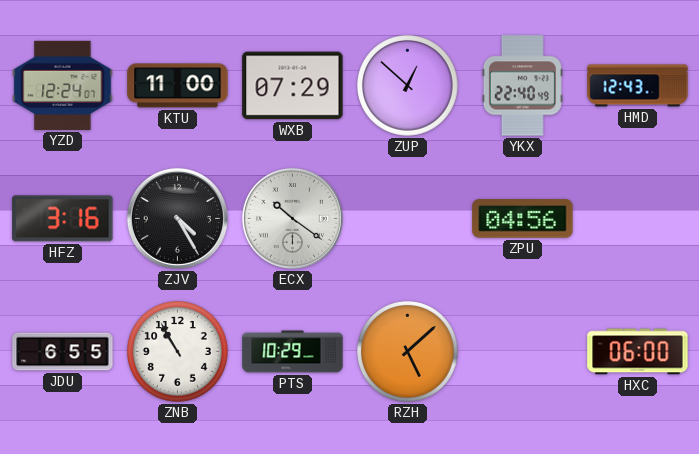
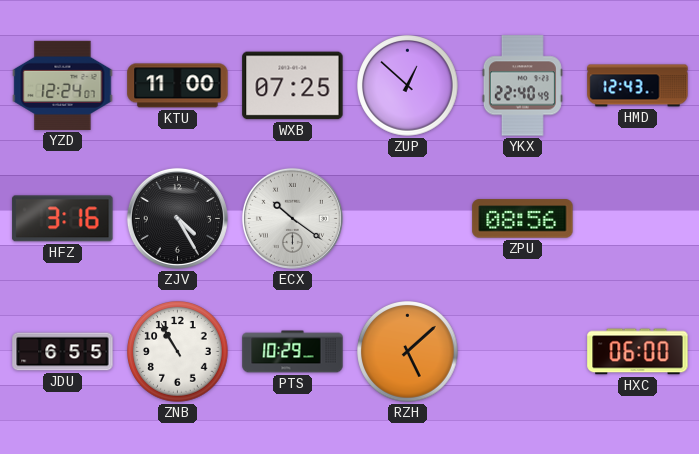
WXB: 07:29 -> 07:25
ZPU: 04:56 -> 08:56
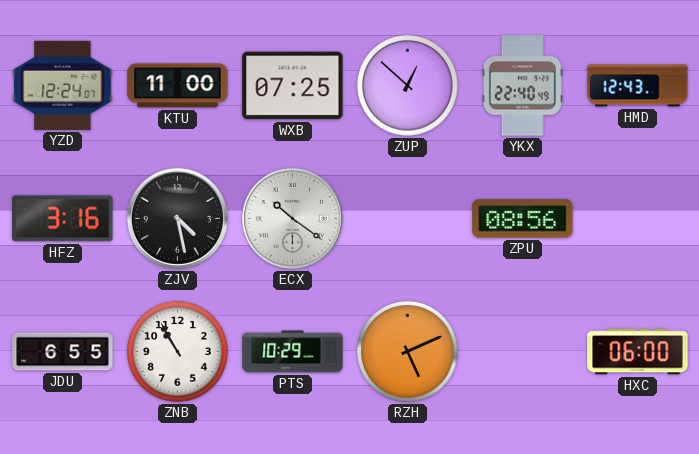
ZJV: 4:25 -> 4:28
RZH: 5:08 -> 5:11
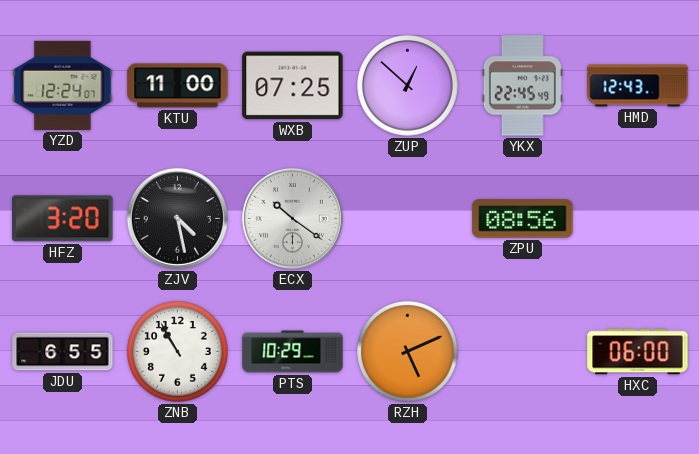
YKX: 22:40 -> 22:45
HFZ: 3:16 -> 3:20
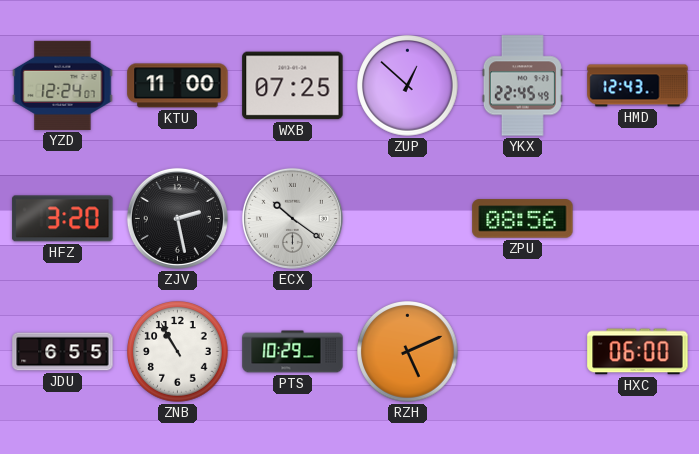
ZJV: 4:28 -> 2:28
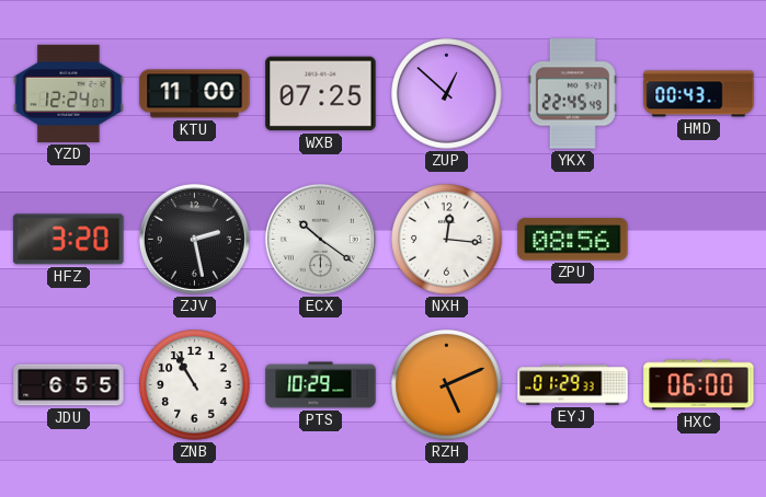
HMD: 12:43 -> 00:43
NXH: none -> 12:16
EYJ: none -> 01:29
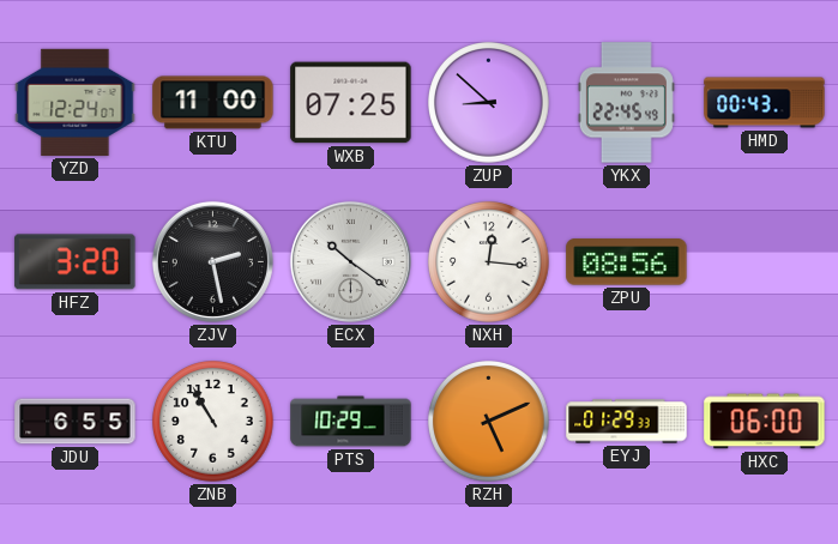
ZUP: 12:52 -> 8:52
